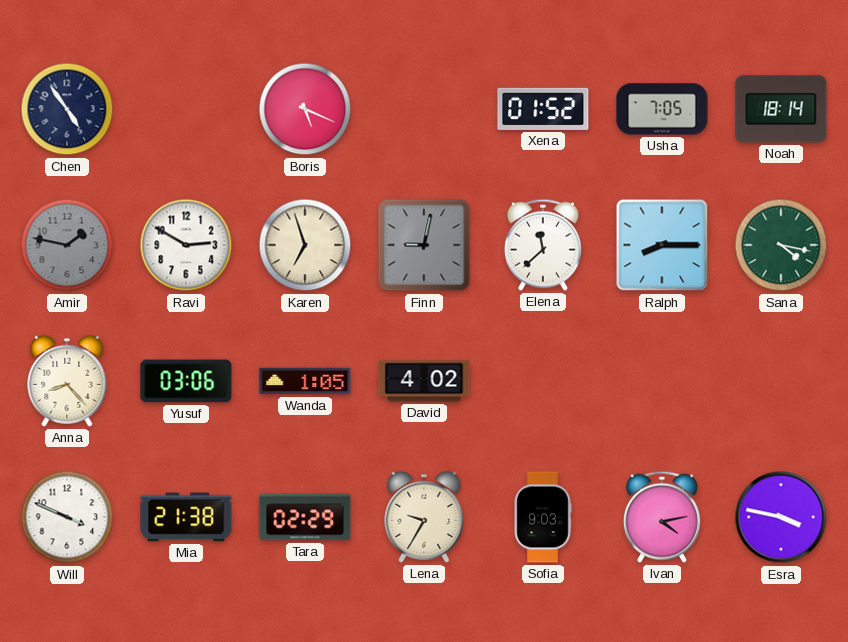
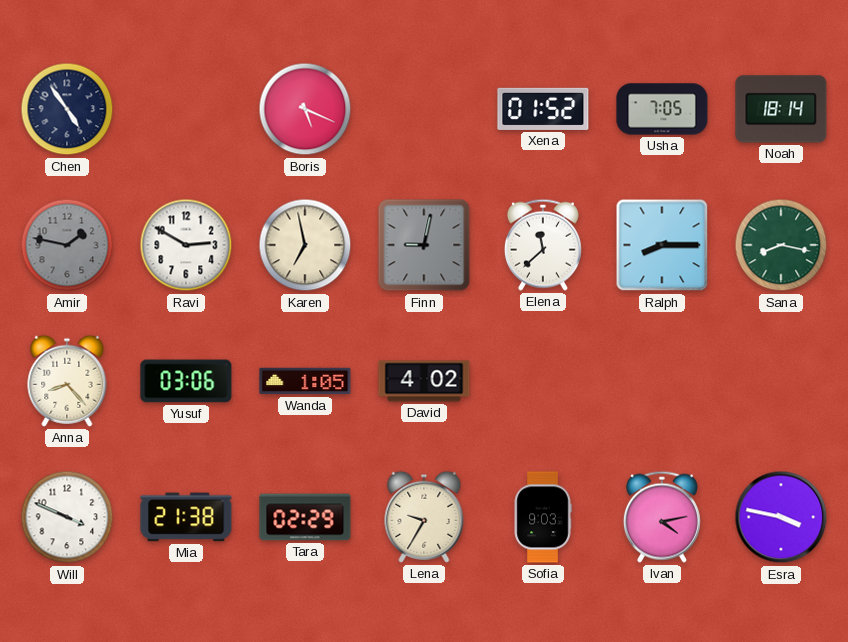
Karen: 6:57 -> 6:58
Sana: 4:17 -> 8:17
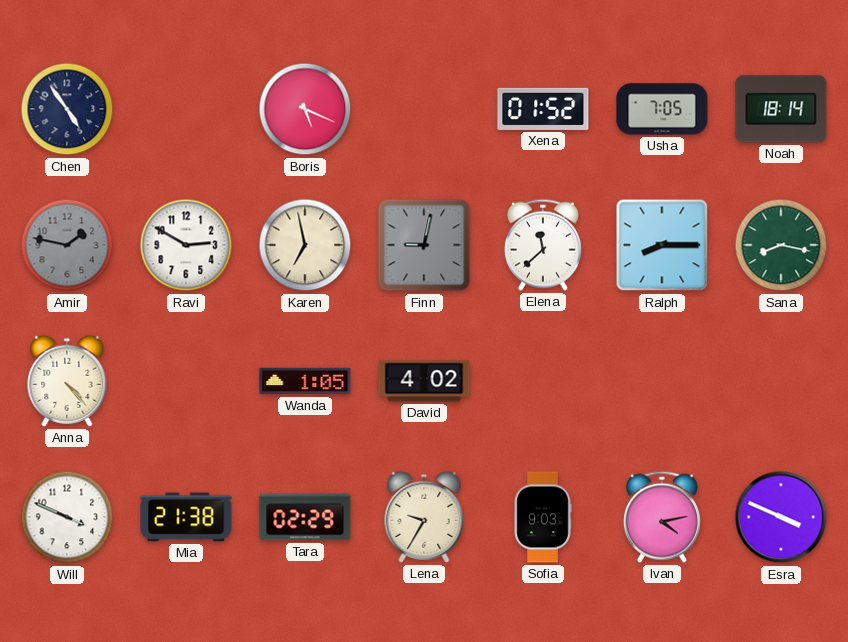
Anna: 8:23 -> 4:23
Yusuf: 03:06 -> none
Esra: 3:47 -> 3:49
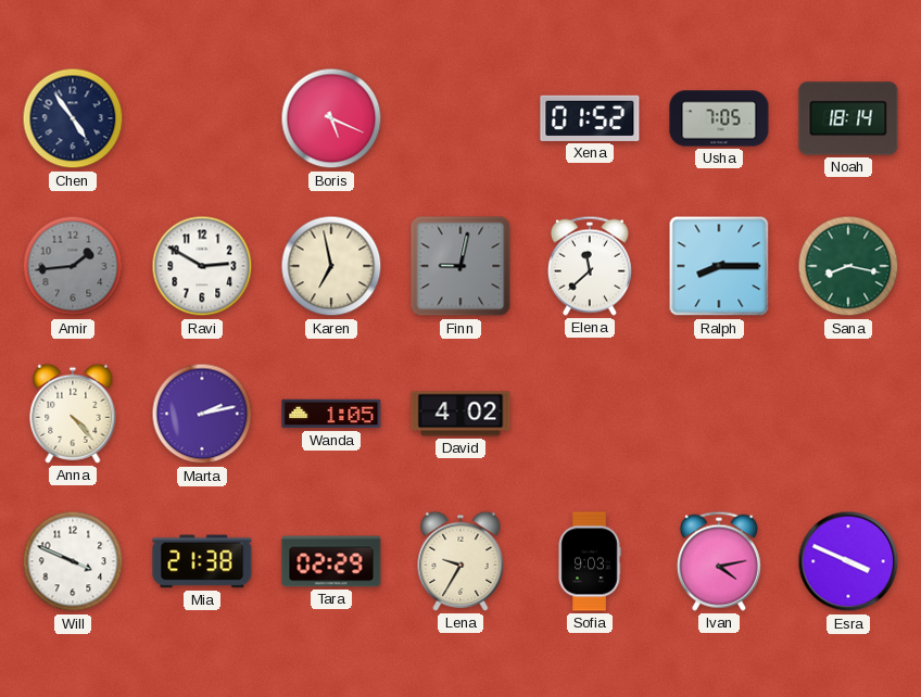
Amir: 1:47 -> 1:44
Marta: none -> 2:13
